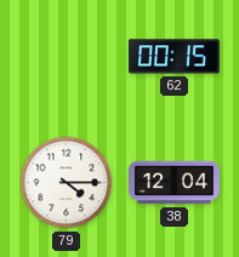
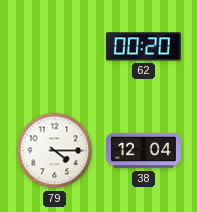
62: 00:15 -> 00:20
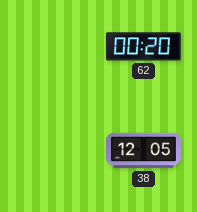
79: 4:15 -> none
38: 12:04 -> 12:05
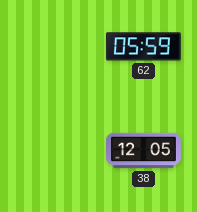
62: 00:20 -> 05:59
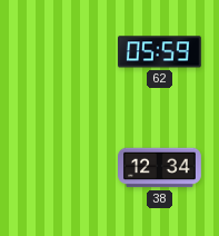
38: 12:05 -> 12:34
